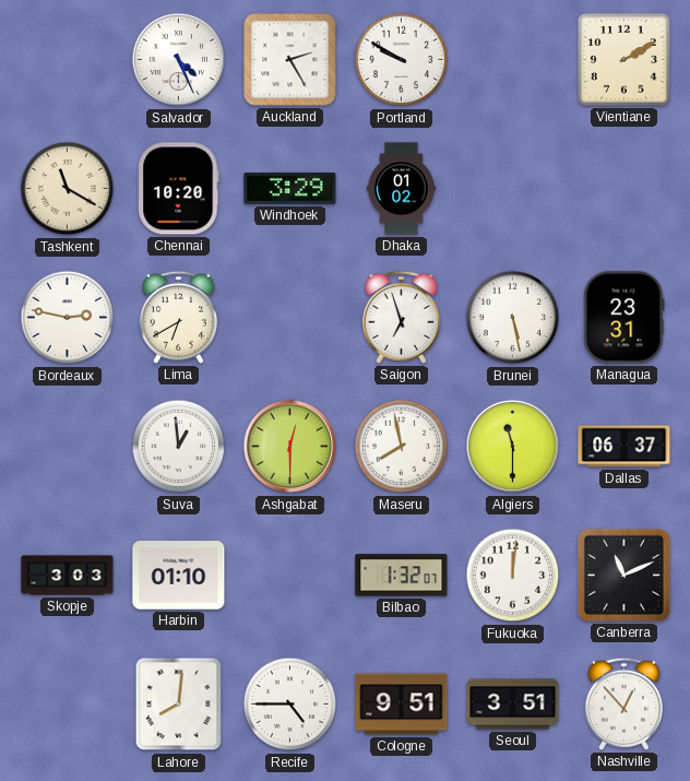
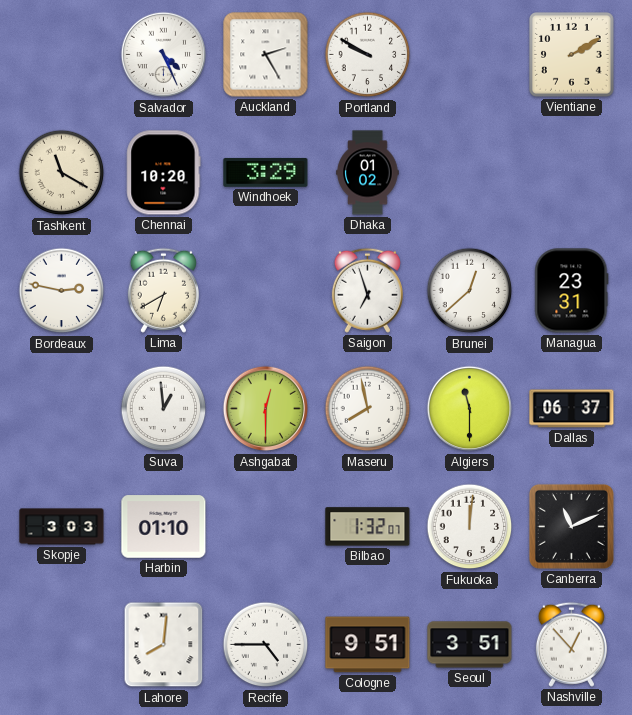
Brunei: 5:28 -> 12:38
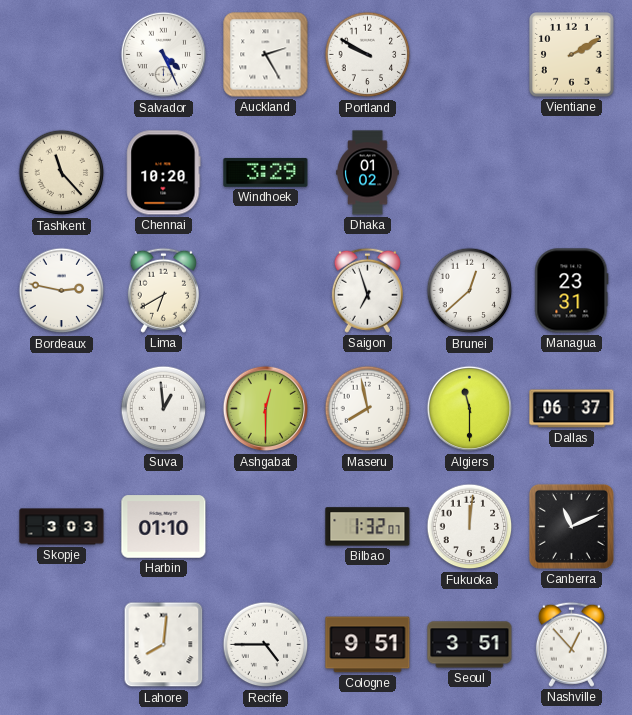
Tashkent: 11:20 -> 11:23
